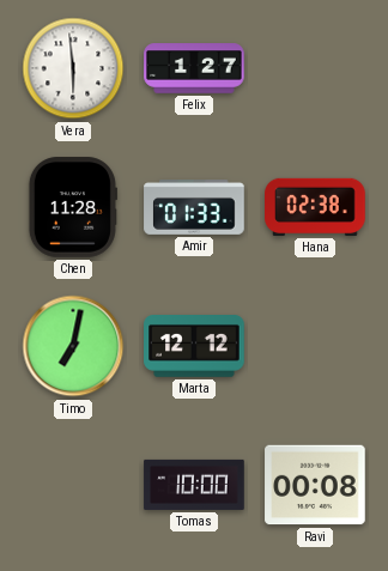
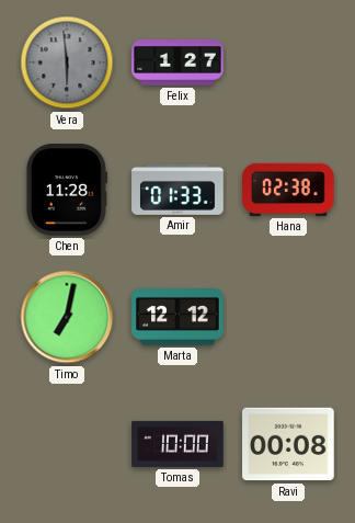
Vera dial: white -> grey
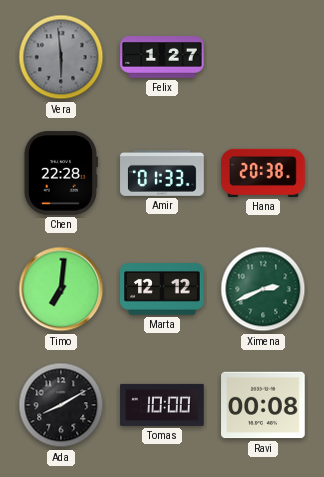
Chen: 11:28 -> 22:28
Hana: 02:38 -> 20:38
Timo: 7:02 -> 7:01
Ximena: none -> 2:41
Ada: none -> 8:10
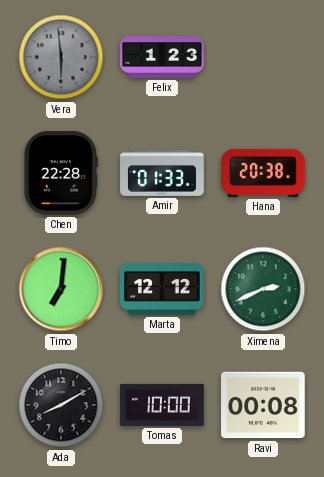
Felix: 1:27 -> 1:23
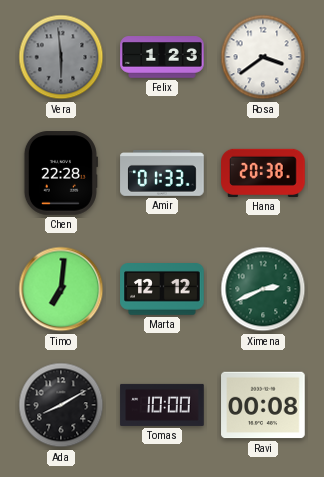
Rosa: none -> 3:39
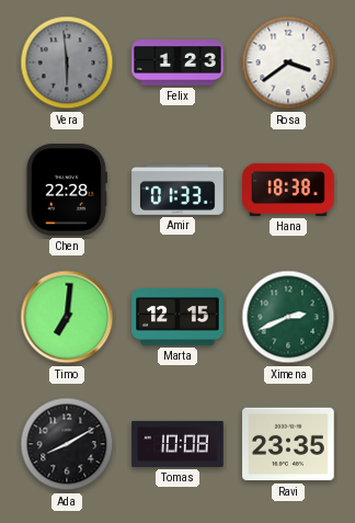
Hana: 20:38 -> 18:38
Marta: 12:12 -> 12:15
Tomas: 10:00 -> 10:08
Ravi: 00:08 -> 23:35
